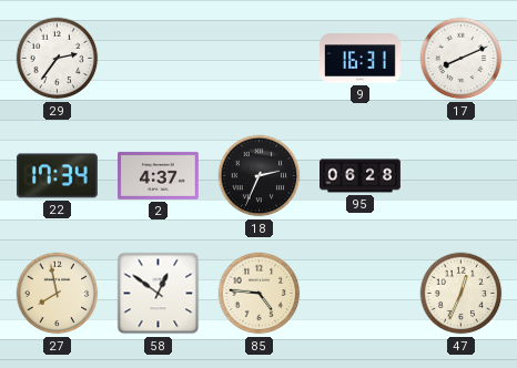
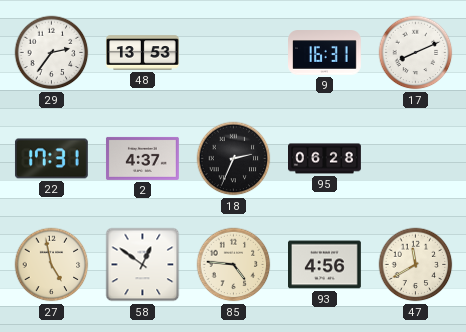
48: none -> 13:53
22: 17:34 -> 17:31
27: 7:58 -> 4:58
93: none -> 4:56
47: 12:34 -> 11:40
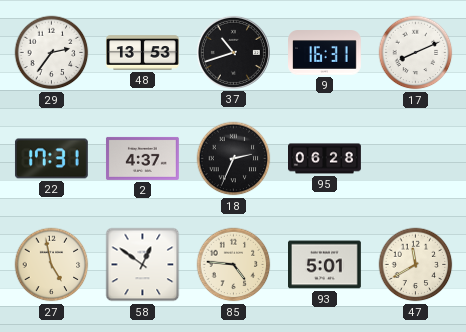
37: none -> 10:42
93: 4:56 -> 5:01
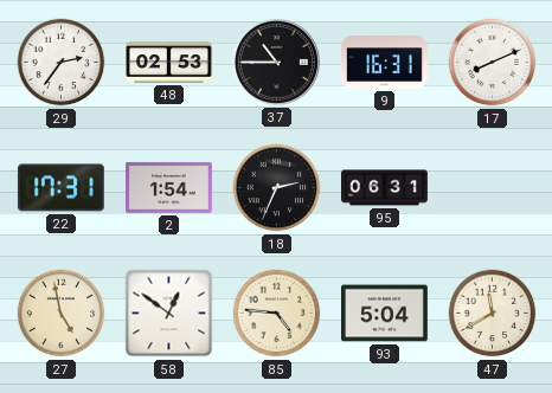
48: 13:53 -> 02:53
37: 10:42 -> 10:45
2: 4:37 -> 1:54
95: 06:28 -> 06:31
93: 5:01 -> 5:04
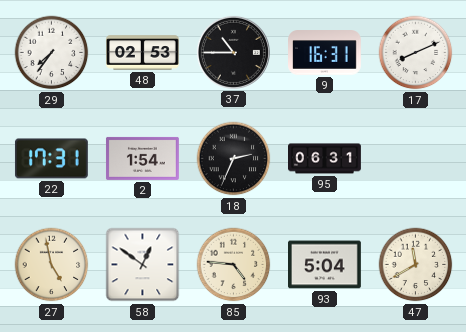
29: 2:36 -> 7:36
